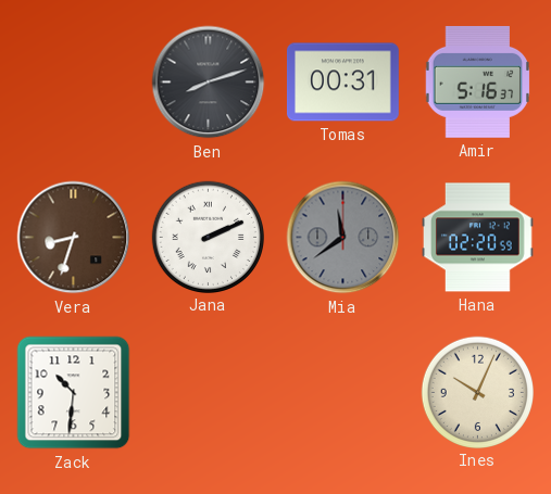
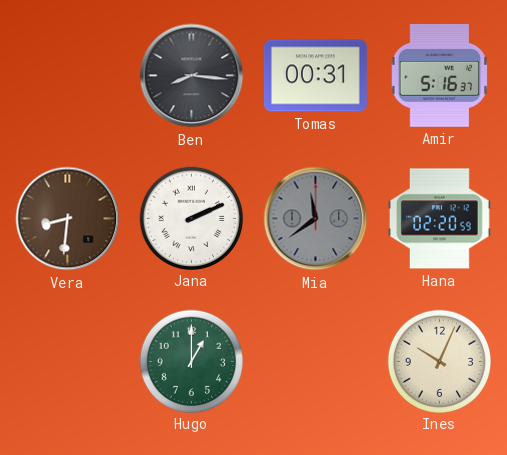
Ben: 8:12 -> 8:16
Vera: 8:33 -> 8:31
Zack: 10:31 -> none
Hugo: none -> 1:00
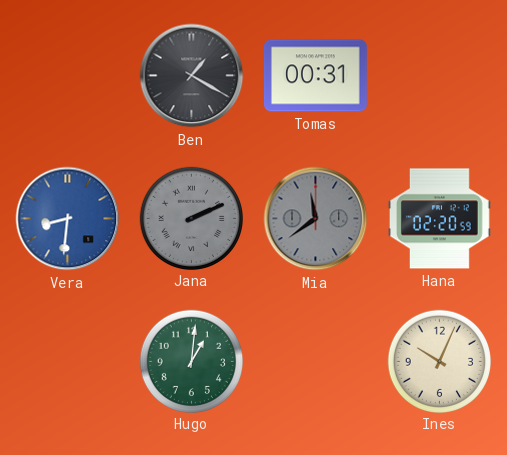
Ben: 8:16 -> 1:20
Amir: 5:16 -> none
Vera dial: brown -> blue
Jana dial: white -> grey
Hugo: 1:00 -> 1:01
